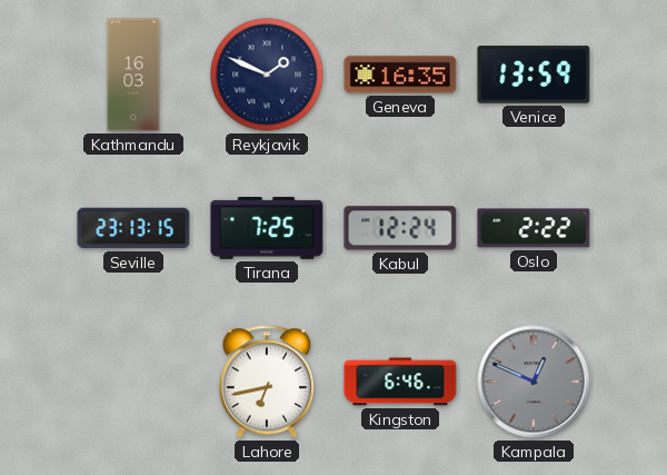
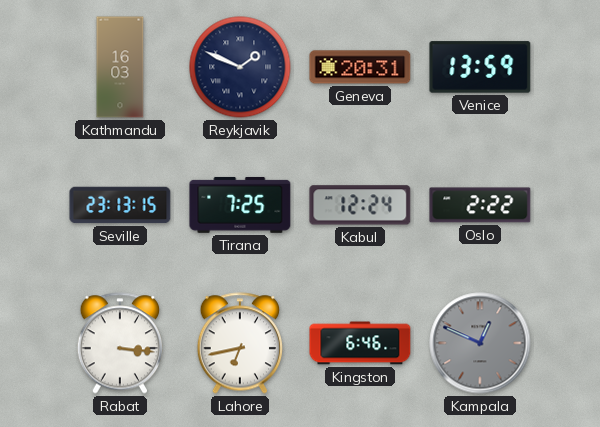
Geneva: 16:35 -> 20:31
Rabat: none -> 3:16
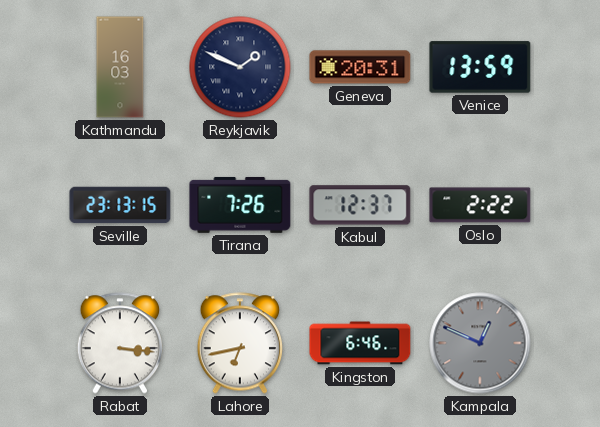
Tirana: 7:25 -> 7:26
Kabul: 12:24 -> 12:37
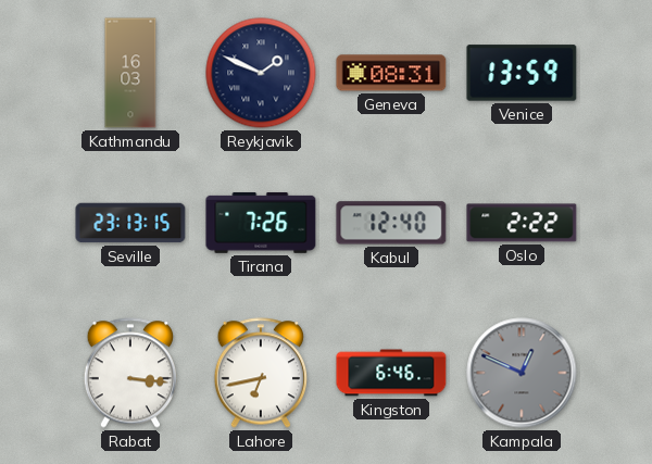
Geneva: 20:31 -> 08:31
Kabul: 12:37 -> 12:40
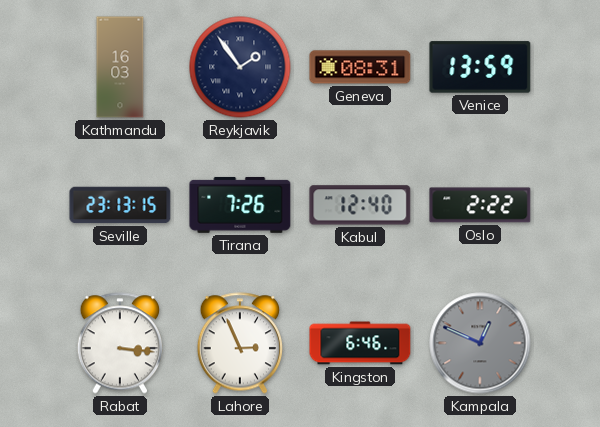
Reykjavik: 1:49 -> 1:54
Lahore: 6:43 -> 2:56
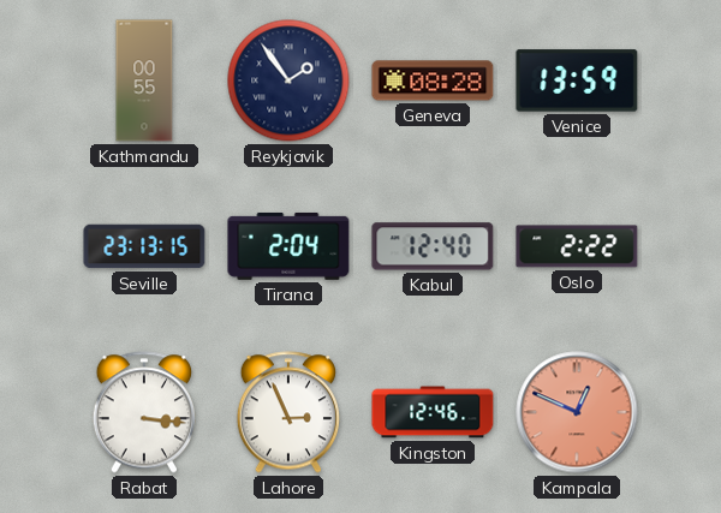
Kathmandu: 16:03 -> 00:55
Geneva: 08:31 -> 08:28
Tirana: 7:26 -> 2:04
Kingston: 6:46 -> 12:46
Kampala dial: grey -> salmon
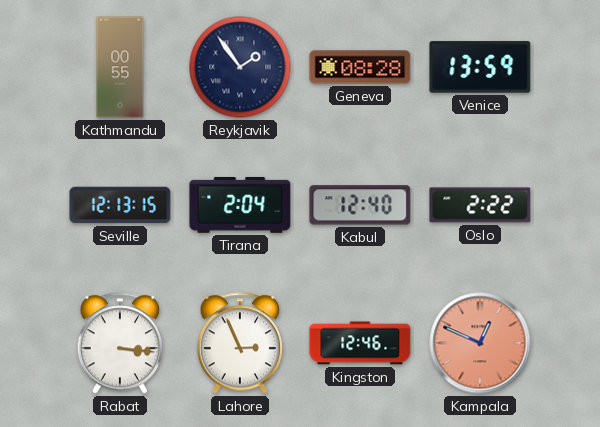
Seville: 23:13 -> 12:13
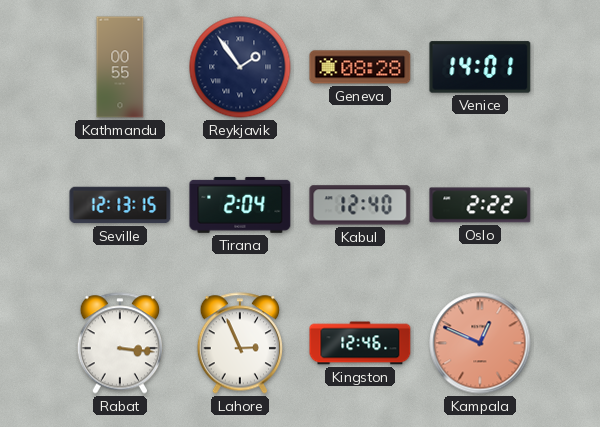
Venice: 13:59 -> 14:01
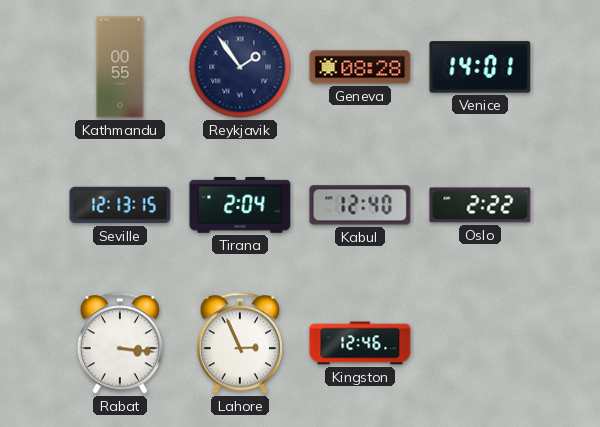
Kampala: 12:49 -> none
